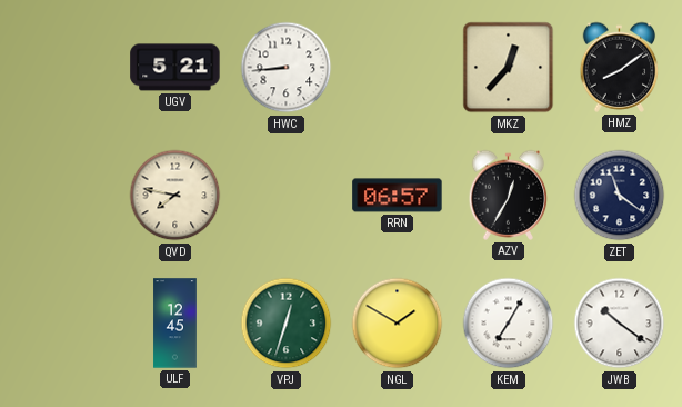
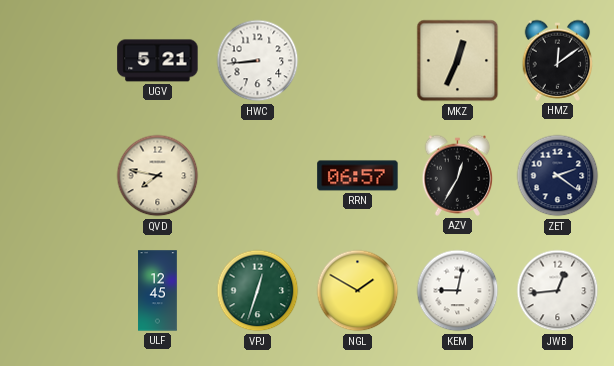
MKZ: 12:37 -> 12:34
HMZ: 8:09 -> 12:09
ZET: 11:21 -> 2:21
KEM: 7:05 -> 9:02
JWB: 10:21 -> 12:44
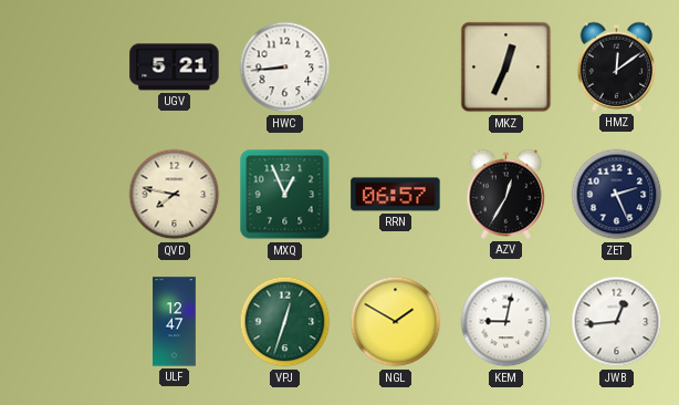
MXQ: none -> 12:56
ZET: 2:21 -> 2:26
ULF: 12:45 -> 12:47
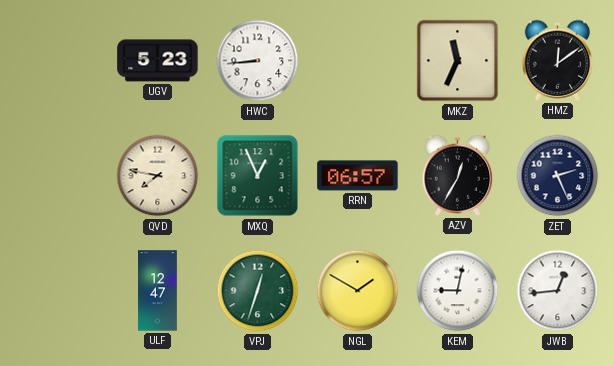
UGV: 5:21 -> 5:23
MKZ: 12:34 -> 11:34
